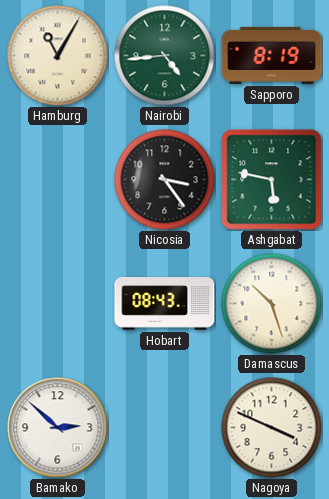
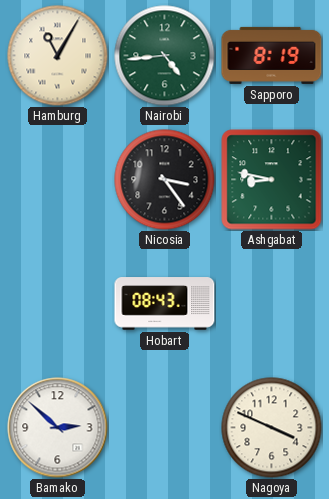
Ashgabat: 5:47 -> 8:47
Damascus: 10:27 -> none
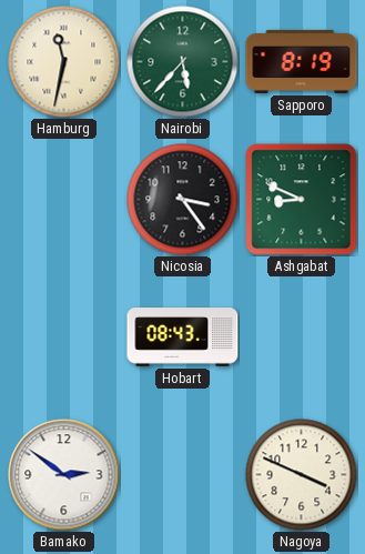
Hamburg: 11:05 -> 11:32
Nairobi: 4:44 -> 5:37
Ashgabat: 8:47 -> 8:49
Bamako: 2:52 -> 2:51
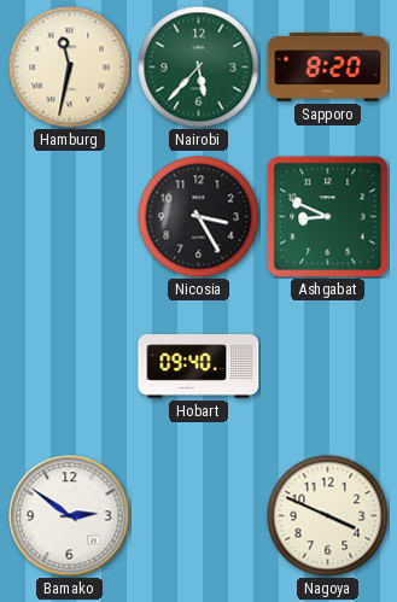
Sapporo: 8:19 -> 8:20
Nicosia: 3:24 -> 3:25
Hobart: 08:43 -> 09:40
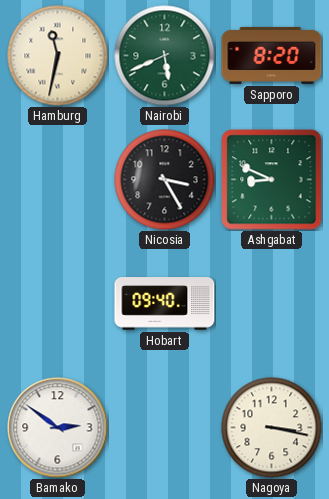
Nairobi: 5:37 -> 5:41
Nagoya: 3:49 -> 3:17
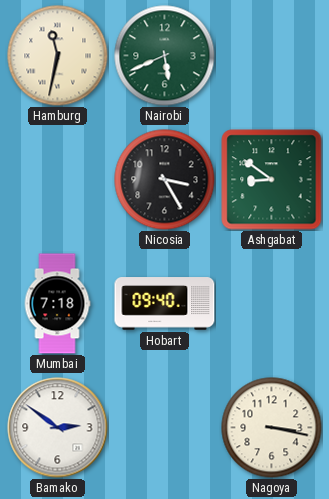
Sapporo: 8:20 -> none
Ashgabat: 8:49 -> 8:51
Mumbai: none -> 7:18
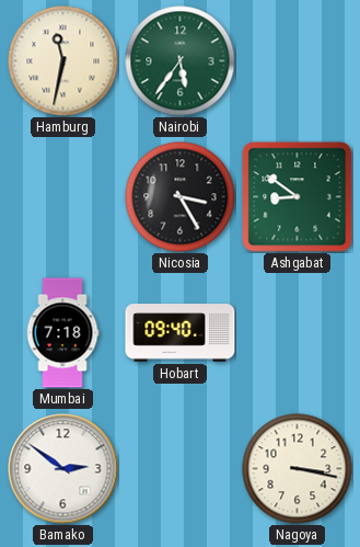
Nairobi: 5:41 -> 5:36
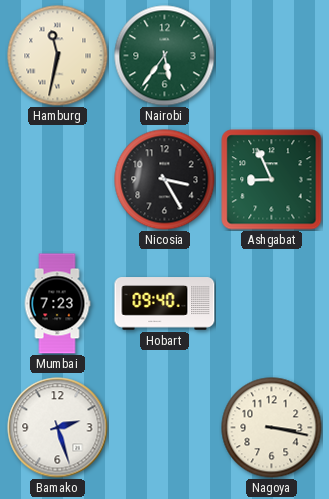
Ashgabat: 8:51 -> 8:56
Mumbai: 7:18 -> 7:23
Bamako: 2:51 -> 2:27
